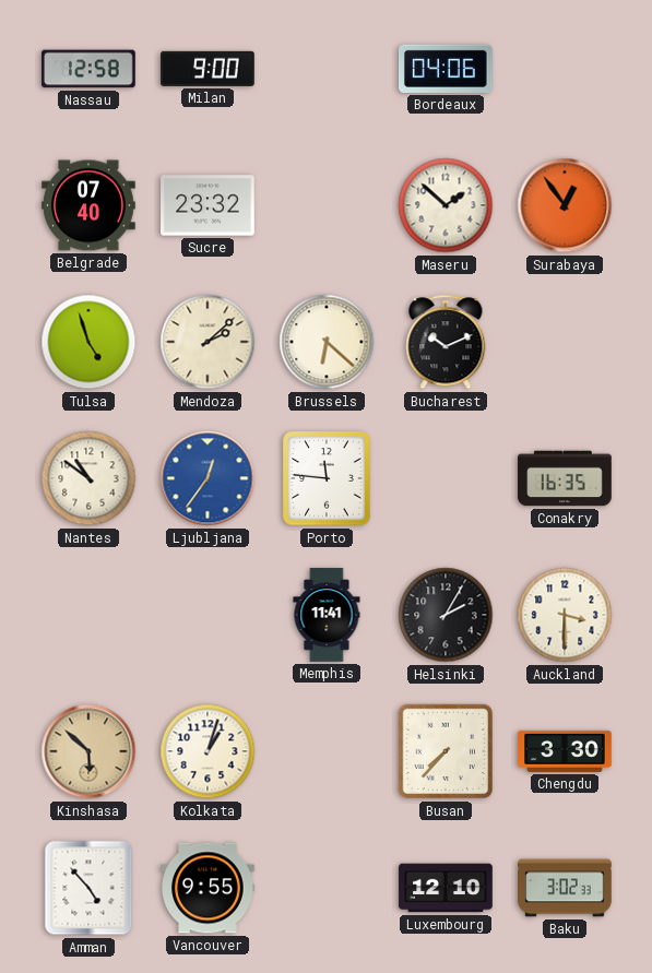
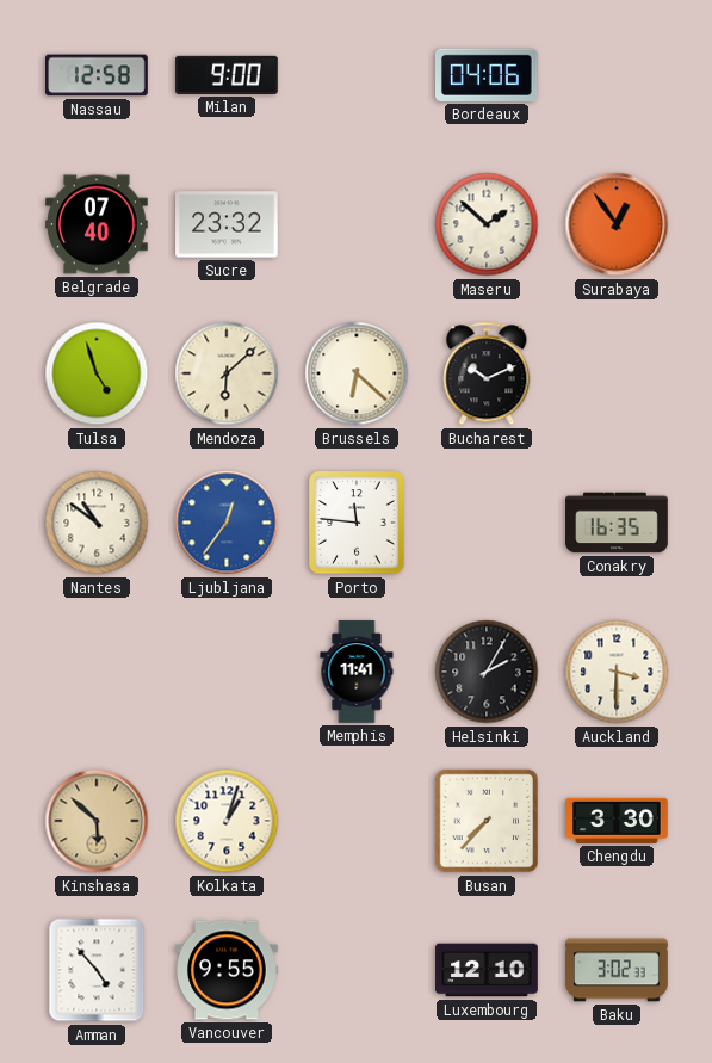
Mendoza: 2:08 -> 6:08
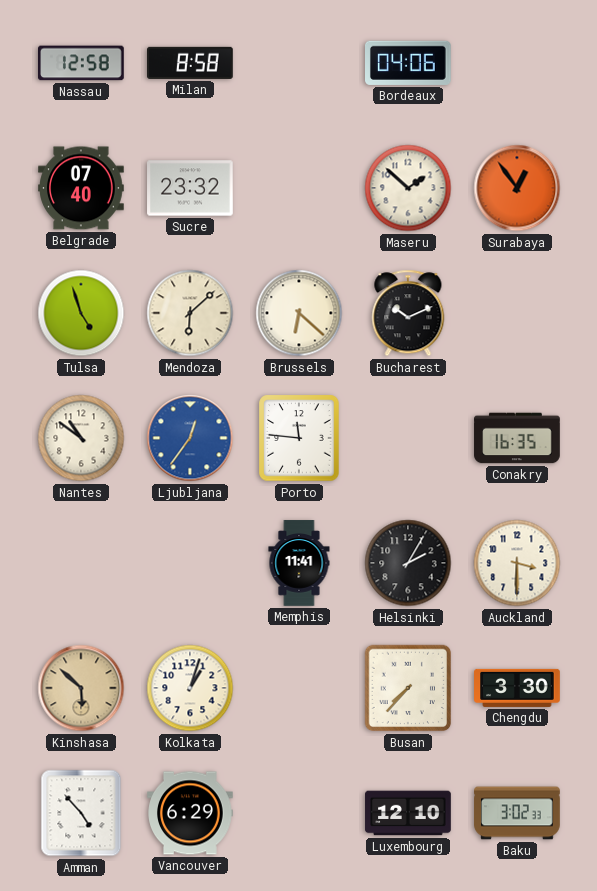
Milan: 9:00 -> 8:58
Vancouver: 9:55 -> 6:29
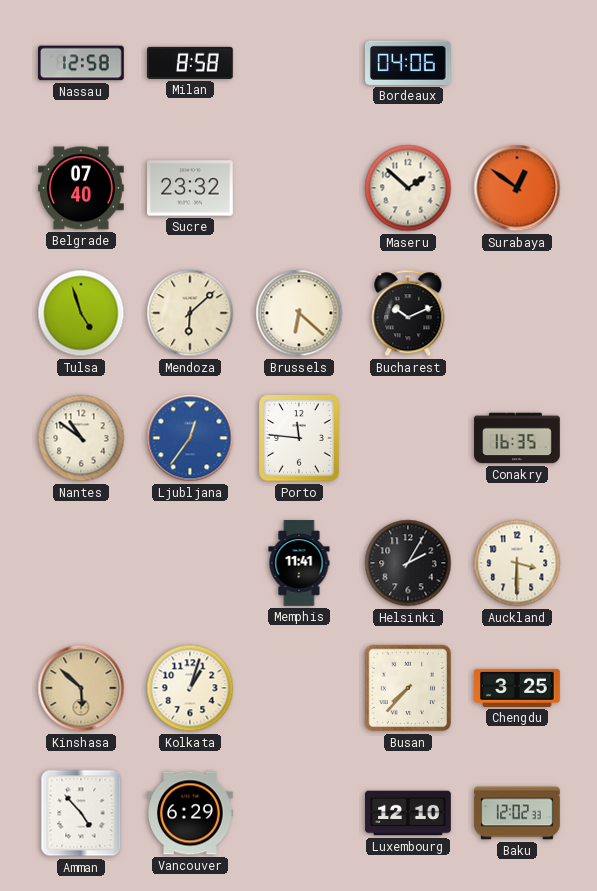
Surabaya: 12:54 -> 12:51
Chengdu: 3:30 -> 3:25
Baku: 3:02 -> 12:02
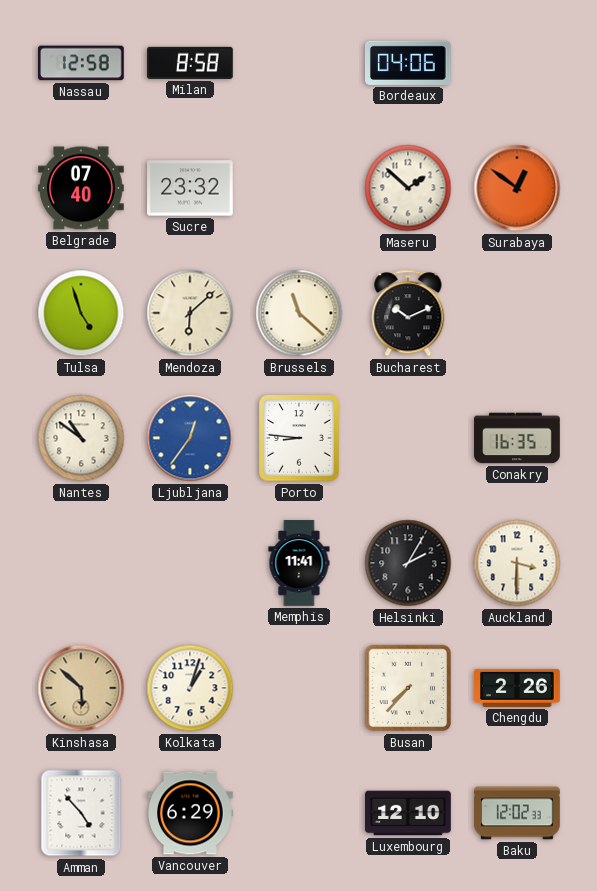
Brussels: 6:22 -> 11:22
Porto: 11:46 -> 8:46
Chengdu: 3:25 -> 2:26
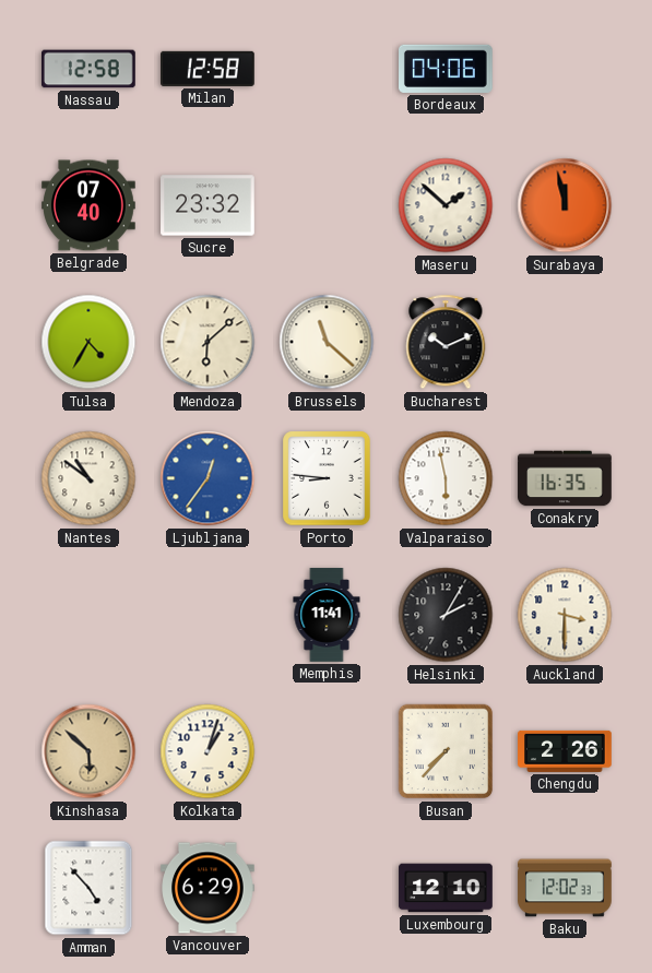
Milan: 8:58 -> 12:58
Surabaya: 12:51 -> 11:58
Tulsa: 4:57 -> 4:35
Valparaiso: none -> 5:58
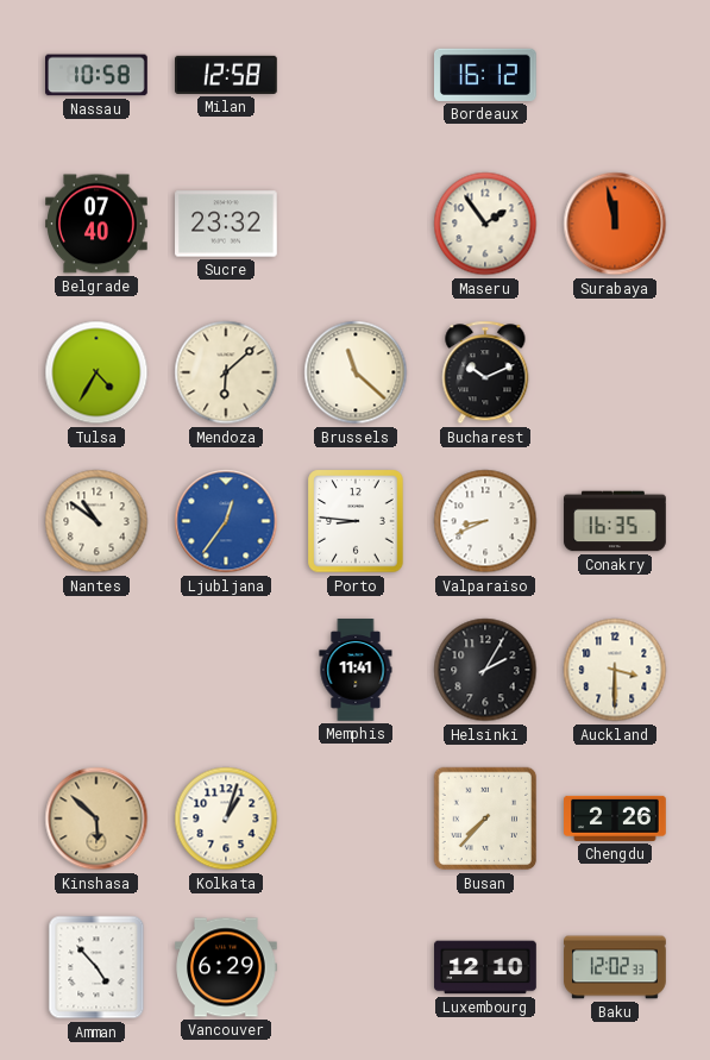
Nassau: 12:58 -> 10:58
Bordeaux: 04:06 -> 16:12
Maseru: 1:52 -> 1:54
Valparaiso: 5:58 -> 8:41
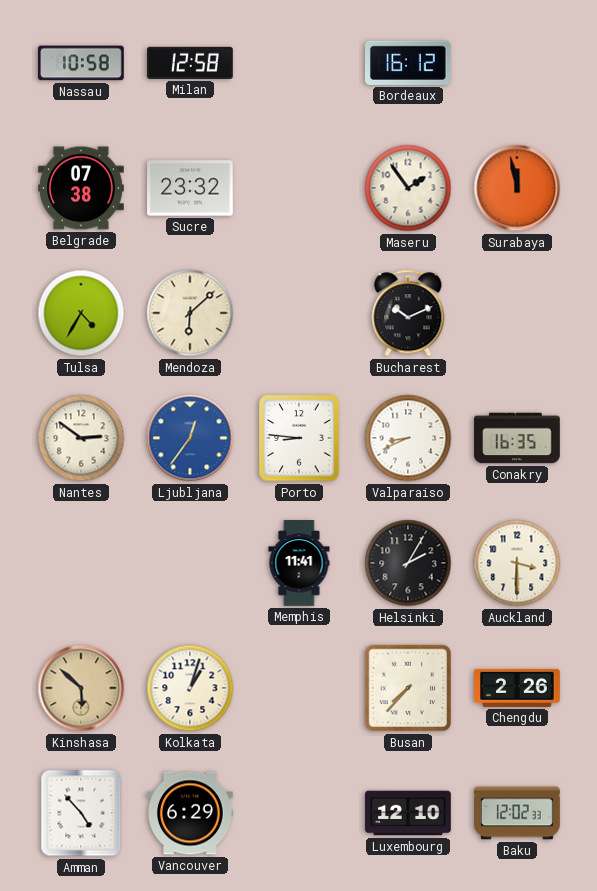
Belgrade: 07:40 -> 07:38
Brussels: 11:22 -> none
Nantes: 10:51 -> 2:51
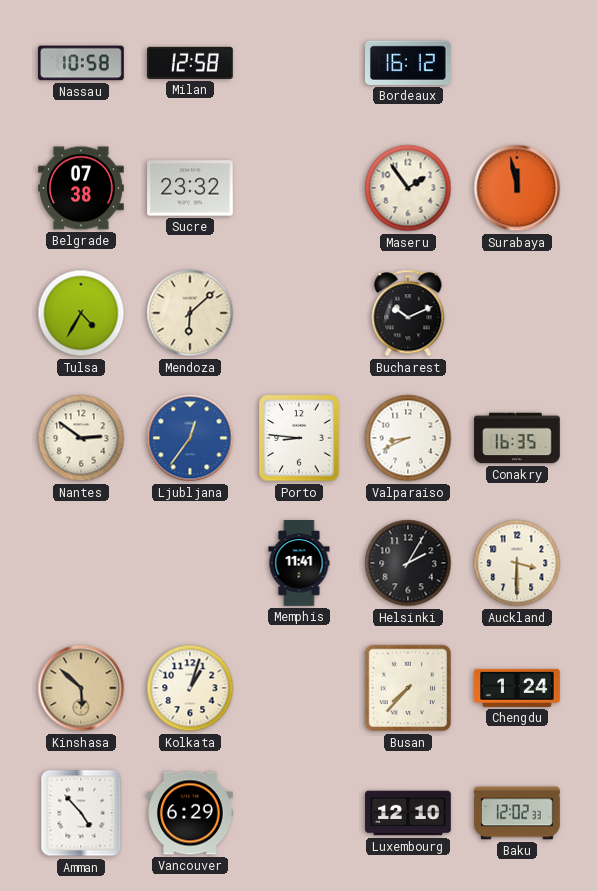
Chengdu: 2:26 -> 1:24
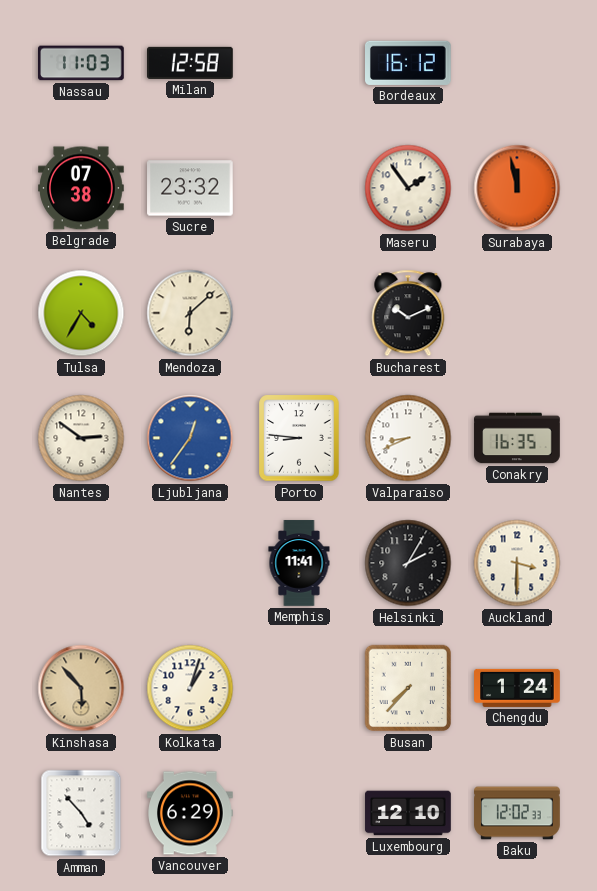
Nassau: 10:58 -> 11:03
Kinshasa: 5:52 -> 5:53
